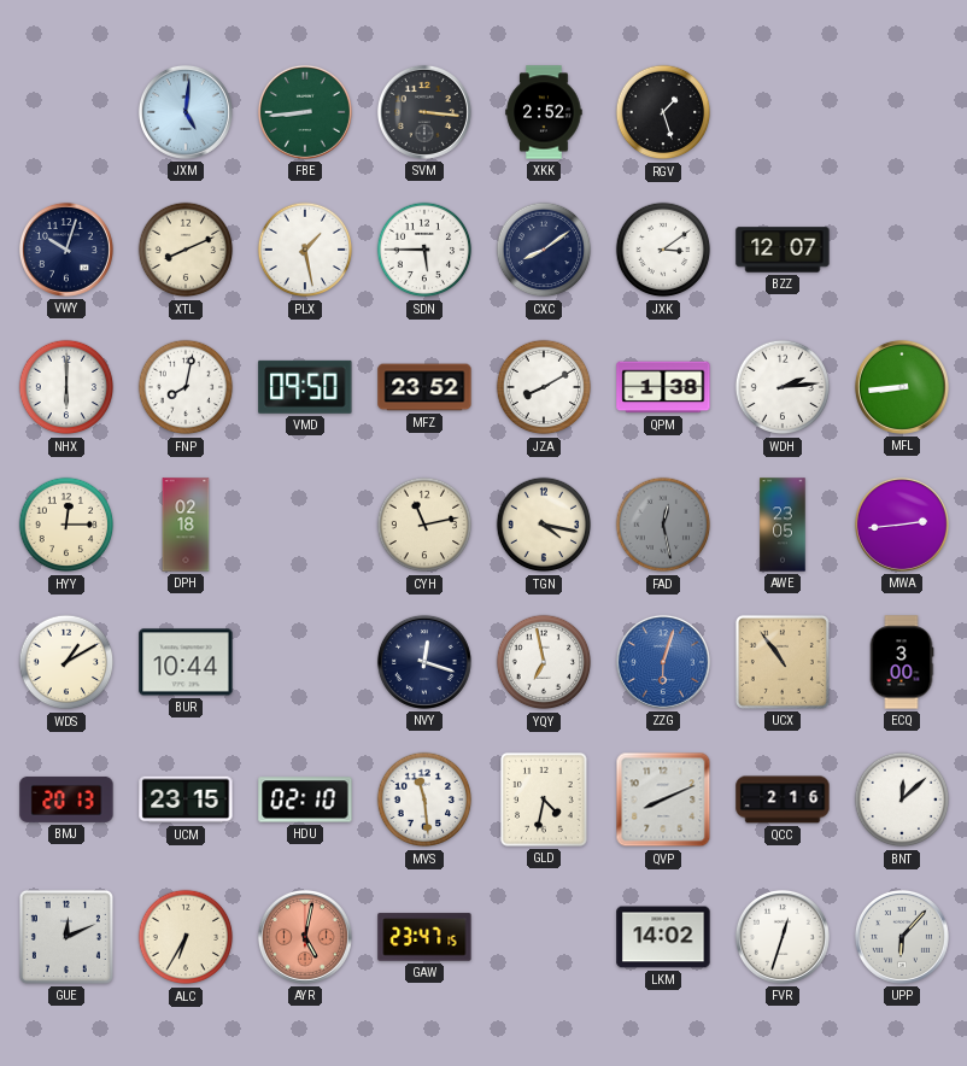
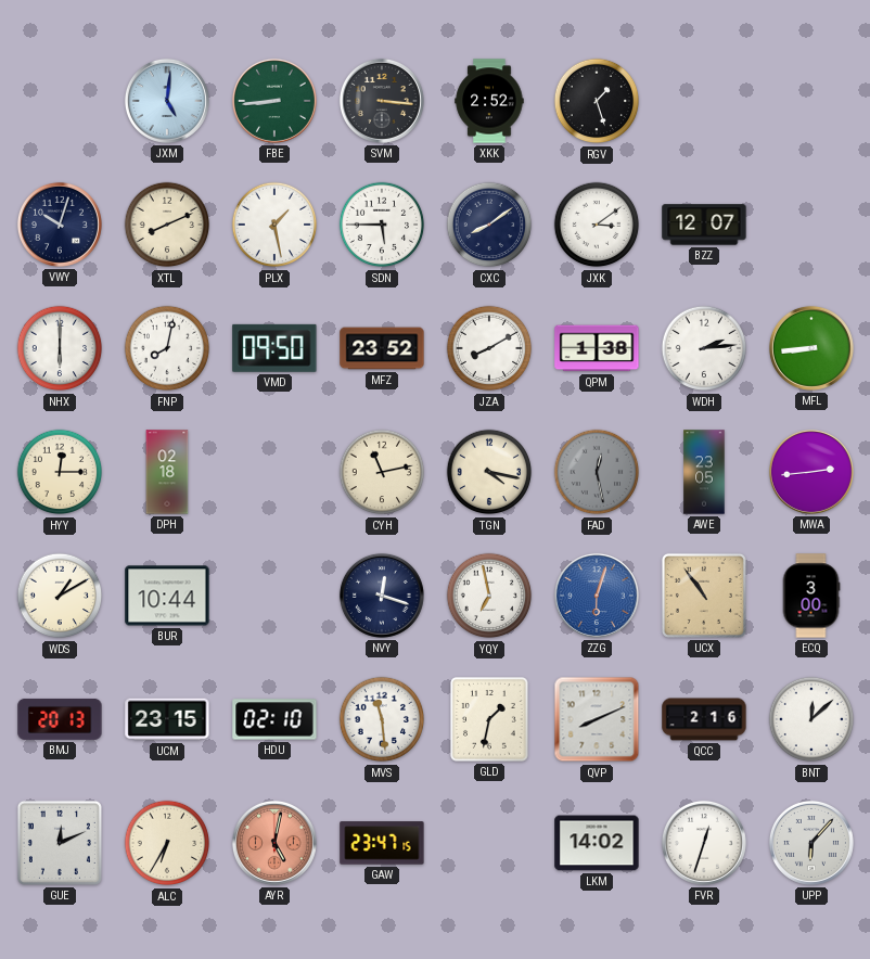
GLD: 4:32 -> 1:32
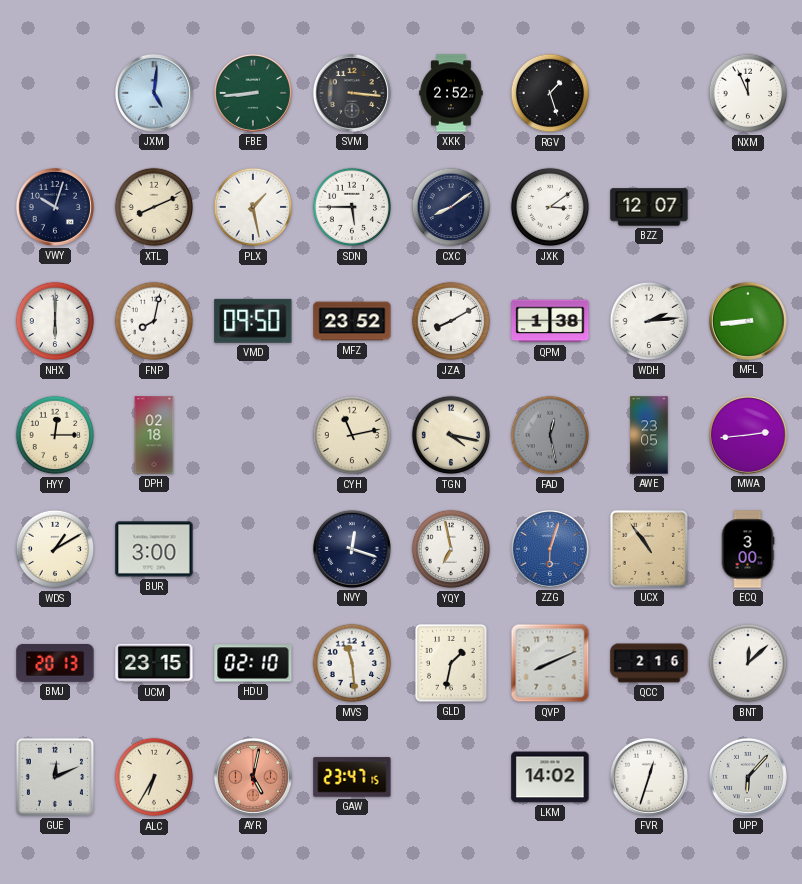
NXM: none -> 11:56
BUR: 10:44 -> 3:00
